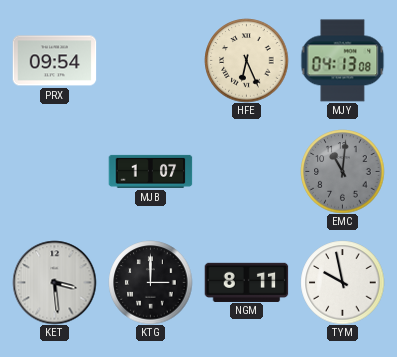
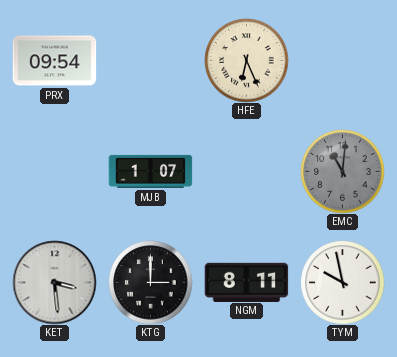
MJY: 04:13 -> none
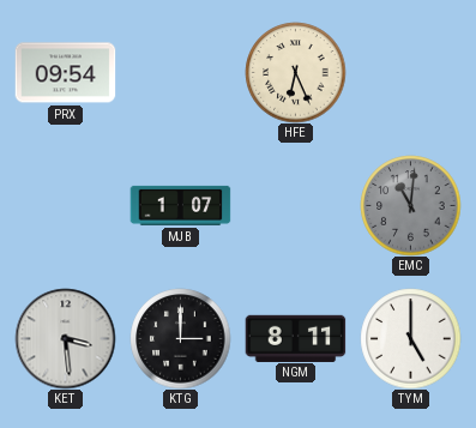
TYM: 9:58 -> 5:00
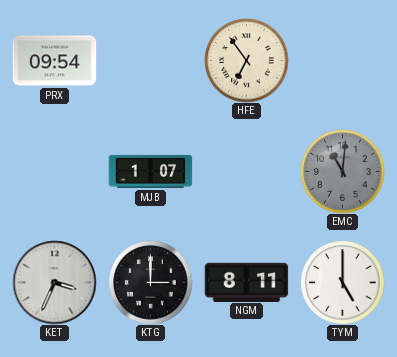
HFE: 6:26 -> 6:54
KET: 3:29 -> 3:34
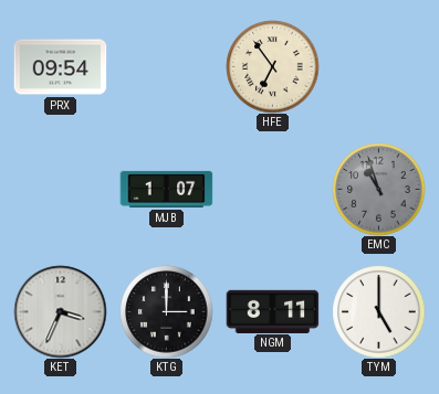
EMC: 11:01 -> 10:57
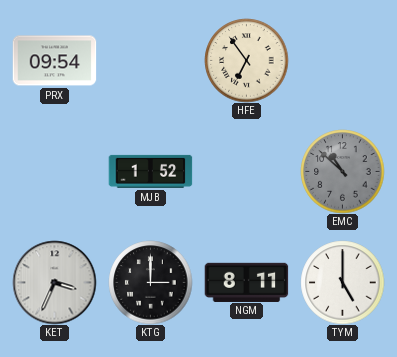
MJB: 1:07 -> 1:52
EMC: 10:57 -> 10:52
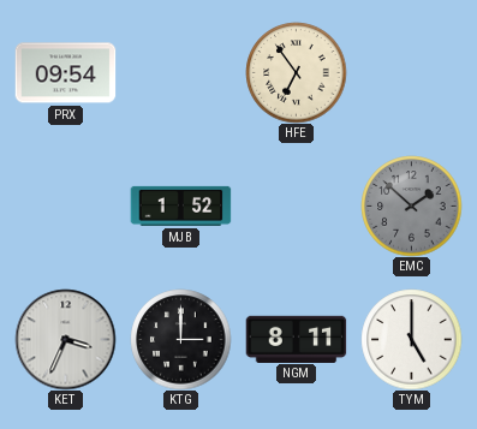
EMC: 10:52 -> 1:52
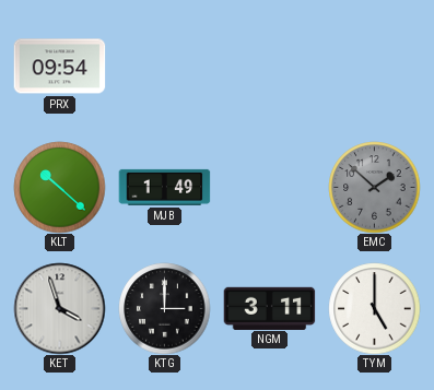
HFE: 6:54 -> none
KLT: none -> 10:22
MJB: 1:52 -> 1:49
KET: 3:34 -> 3:57
NGM: 8:11 -> 3:11
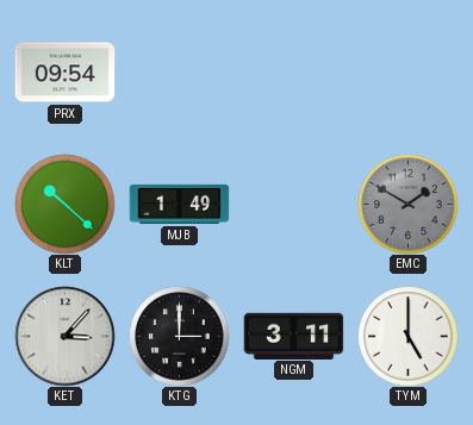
EMC: 1:52 -> 1:50
KET: 3:57 -> 3:07
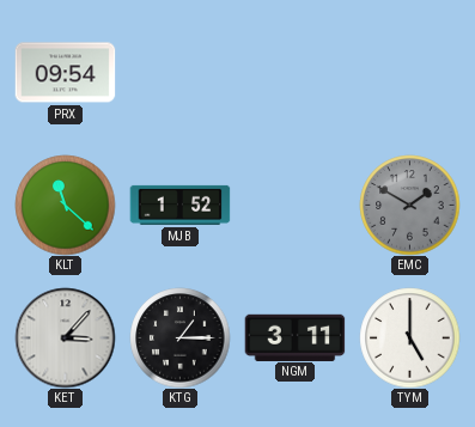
KLT: 10:22 -> 11:22
MJB: 1:49 -> 1:52
KTG: 3:00 -> 1:15
